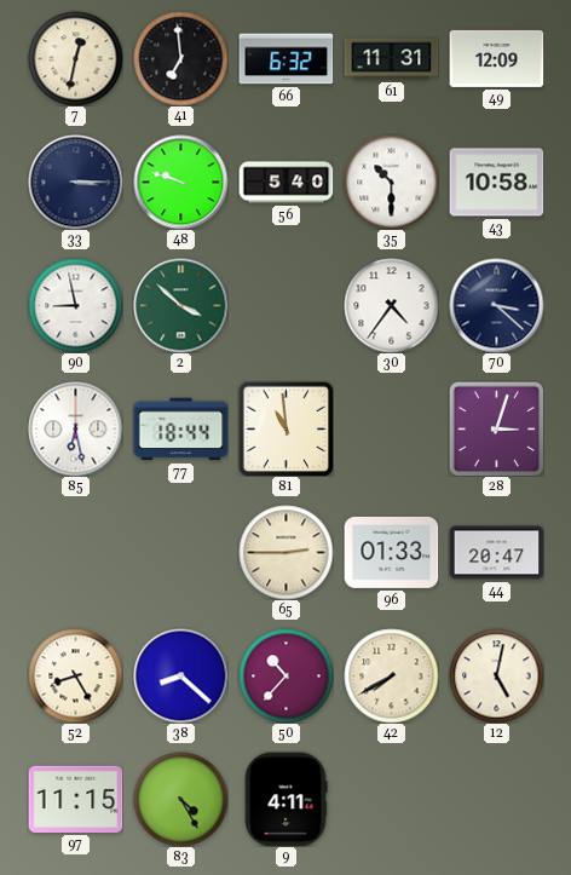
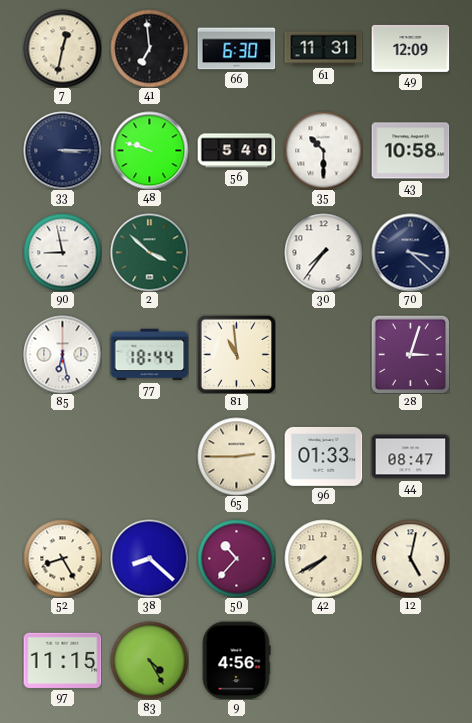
66: 6:32 -> 6:30
30: 4:36 -> 7:36
44: 20:47 -> 08:47
9: 4:11 -> 4:56
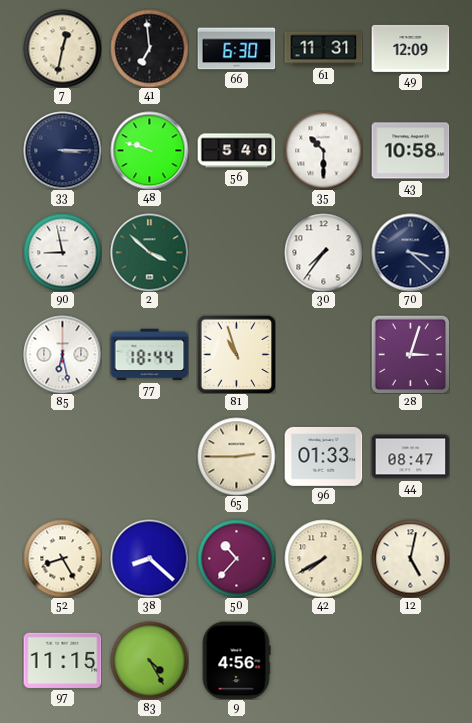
81: 10:59 -> 10:57
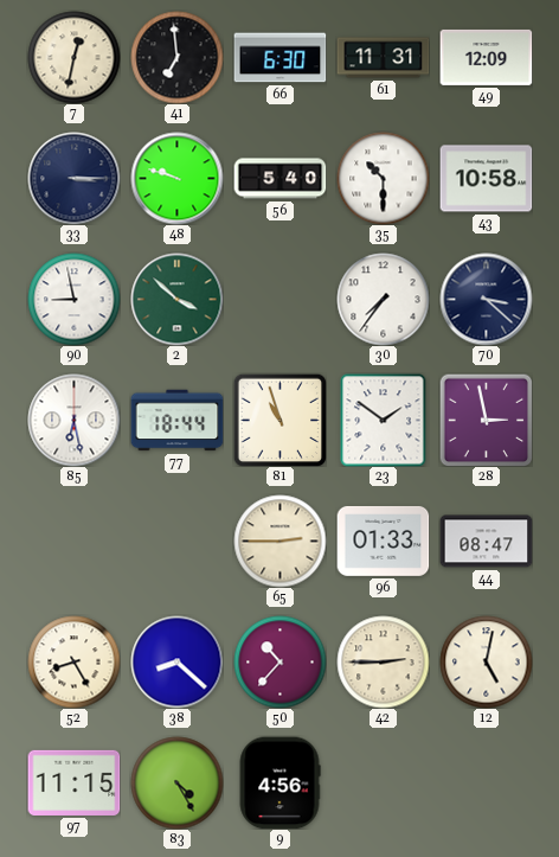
23: none -> 1:51
28: 3:03 -> 2:58
42: 7:40 -> 2:45
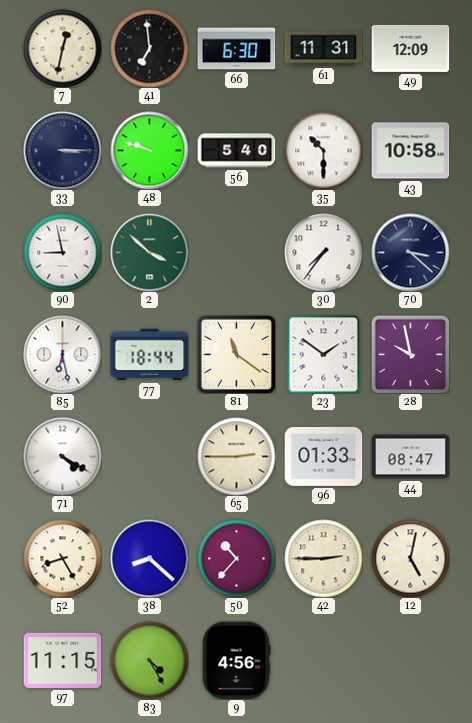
81: 10:57 -> 11:21
28: 2:58 -> 9:58
71: none -> 4:20
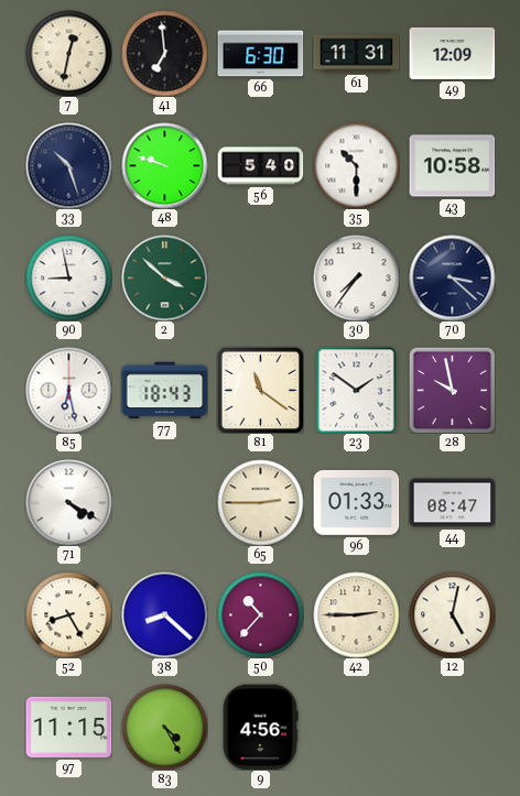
33: 3:15 -> 10:27
77: 18:44 -> 18:43
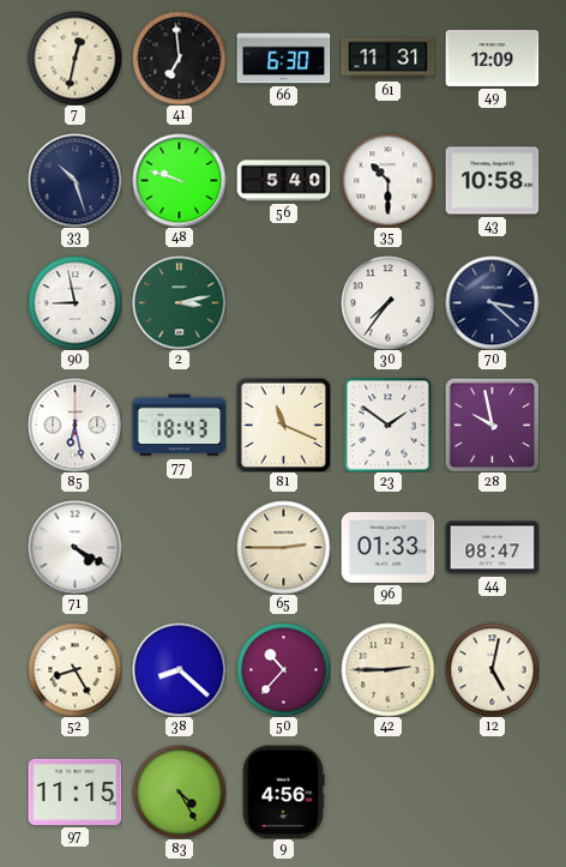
2: 3:52 -> 3:13
81: 11:21 -> 11:19
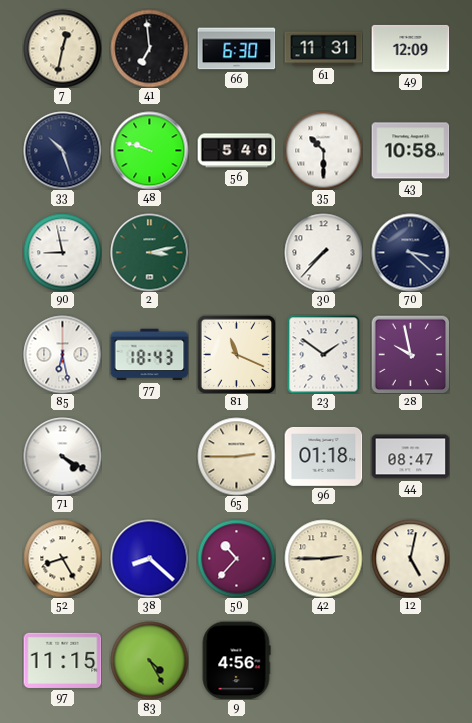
30: 7:36 -> 7:37
96: 01:33 -> 01:18
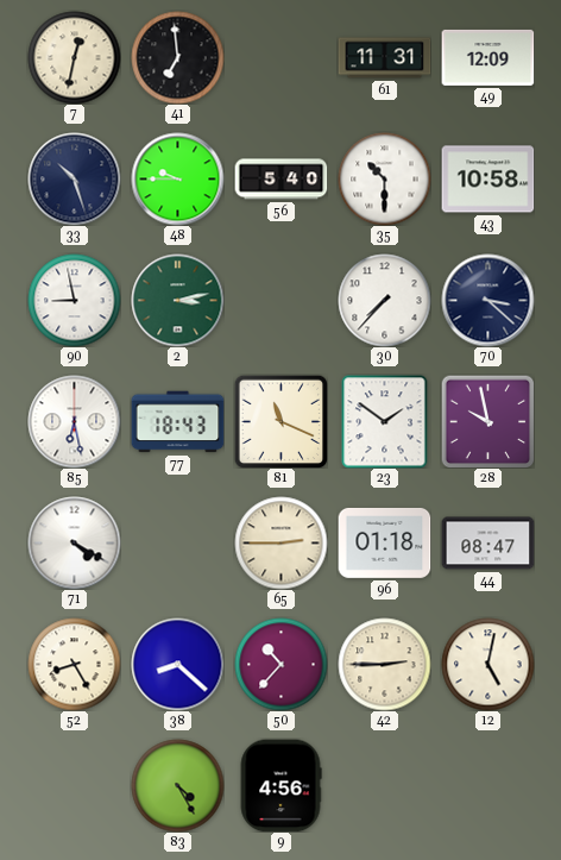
66: 6:30 -> none
48: 9:48 -> 9:45
97: 11:15 -> none
